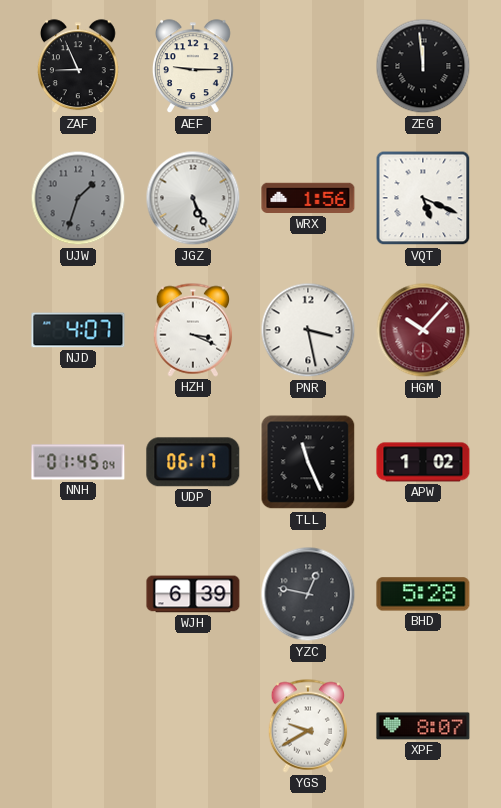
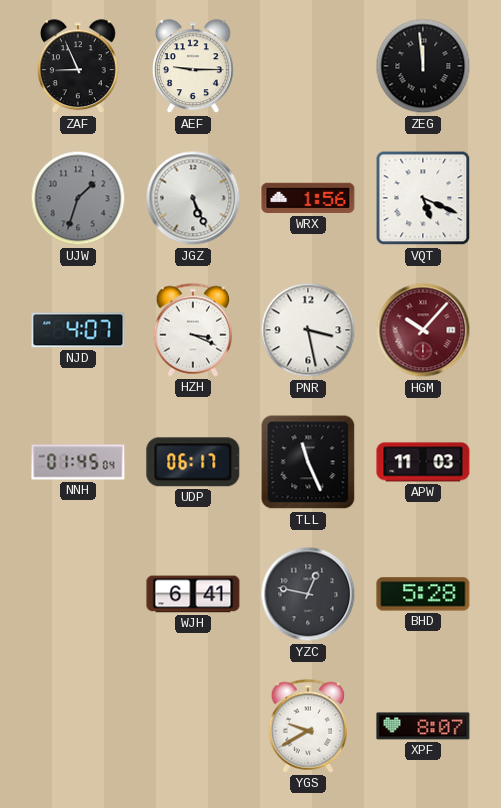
APW: 1:02 -> 11:03
WJH: 6:39 -> 6:41
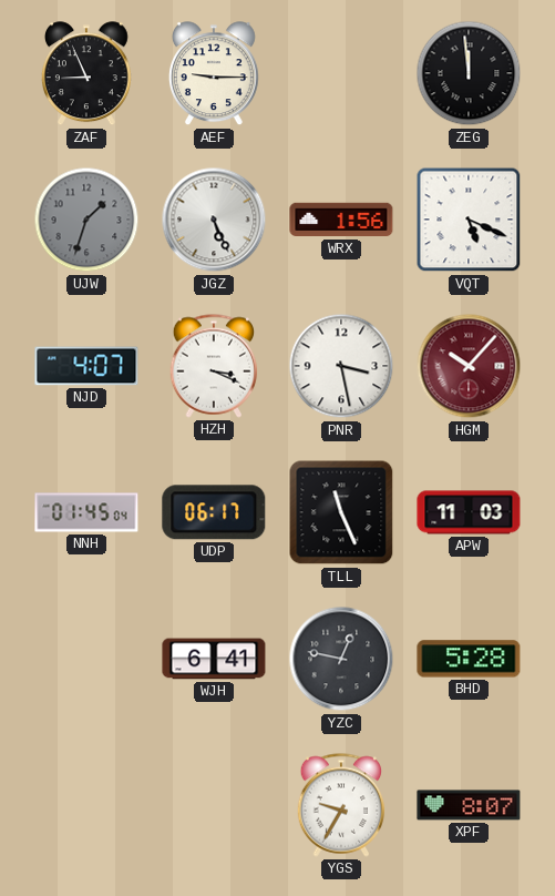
YGS: 9:40 -> 9:35
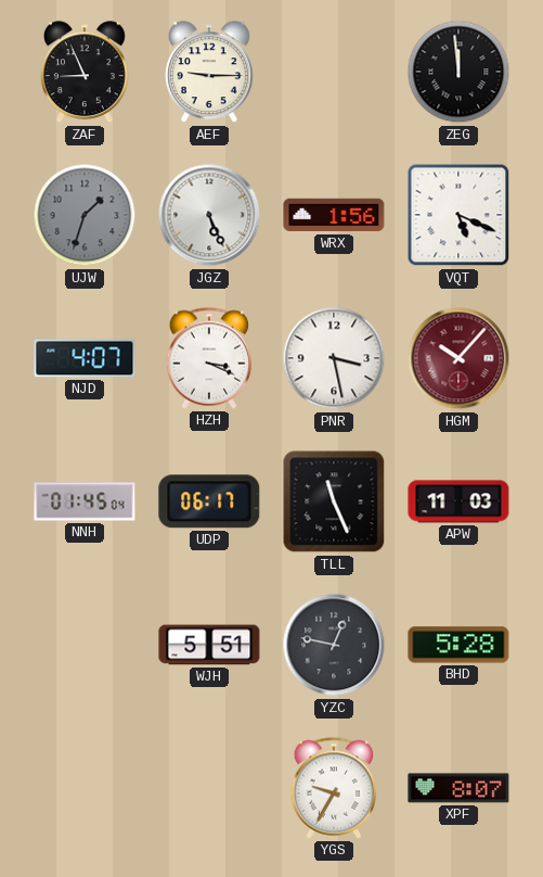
WJH: 6:41 -> 5:51
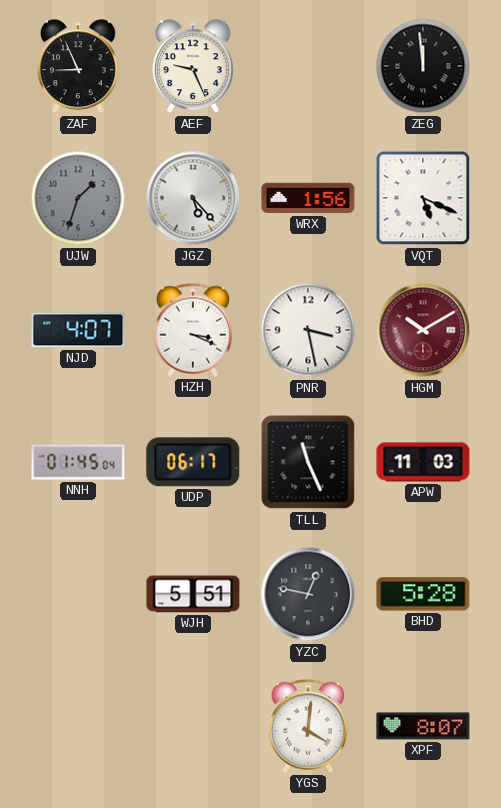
AEF: 9:15 -> 9:26
JGZ: 5:26 -> 5:23
HGM: 10:07 -> 10:10
YGS: 9:35 -> 4:01
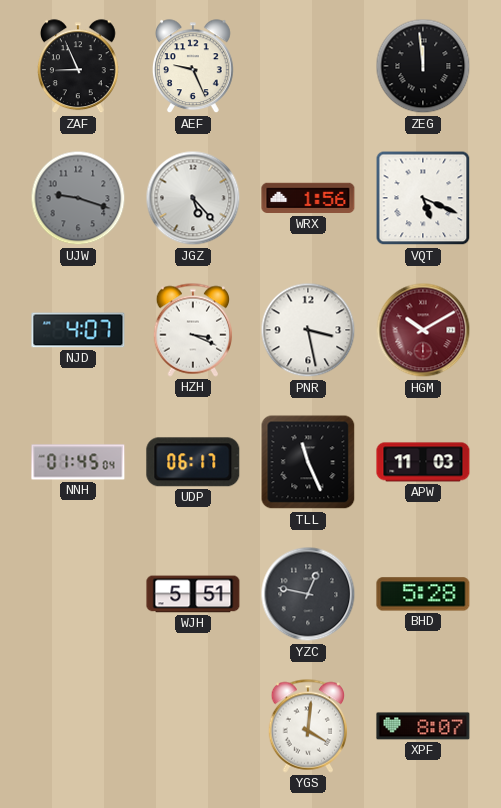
UJW: 1:33 -> 9:18
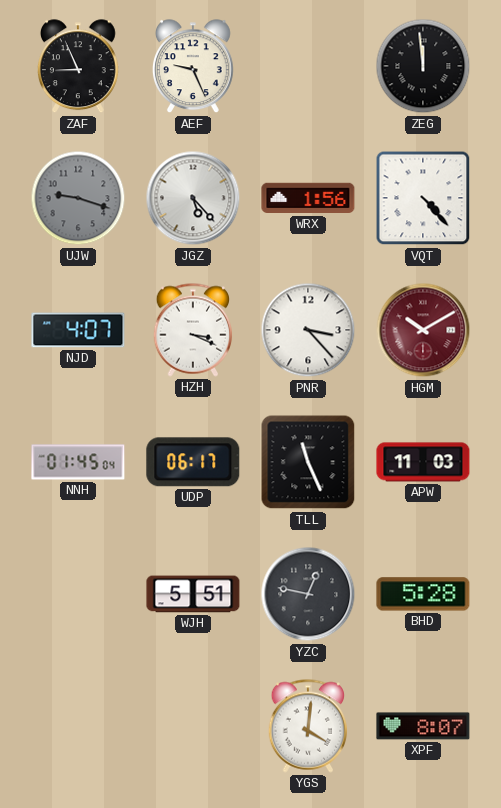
VQT: 5:19 -> 4:23
PNR: 3:28 -> 3:23
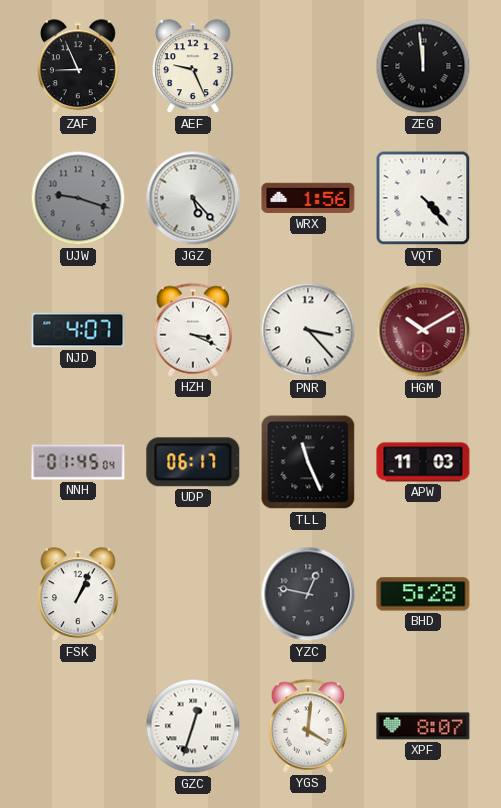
FSK: none -> 1:04
WJH: 5:51 -> none
GZC: none -> 12:33
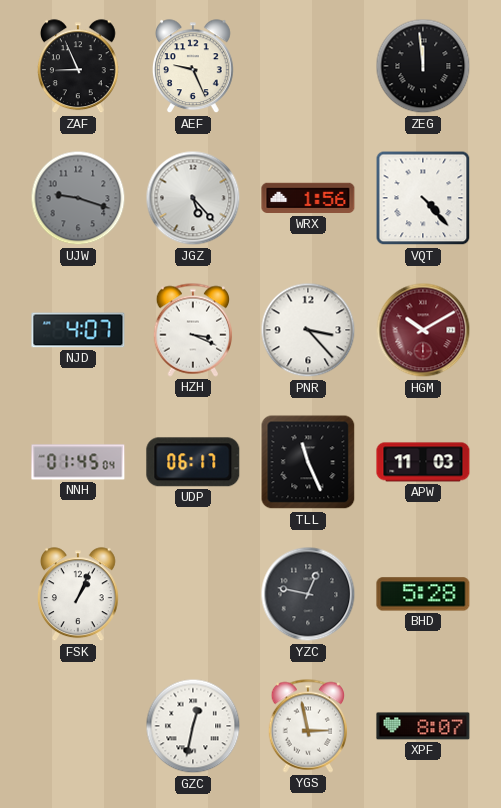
GZC: 12:33 -> 12:32
YGS: 4:01 -> 2:58
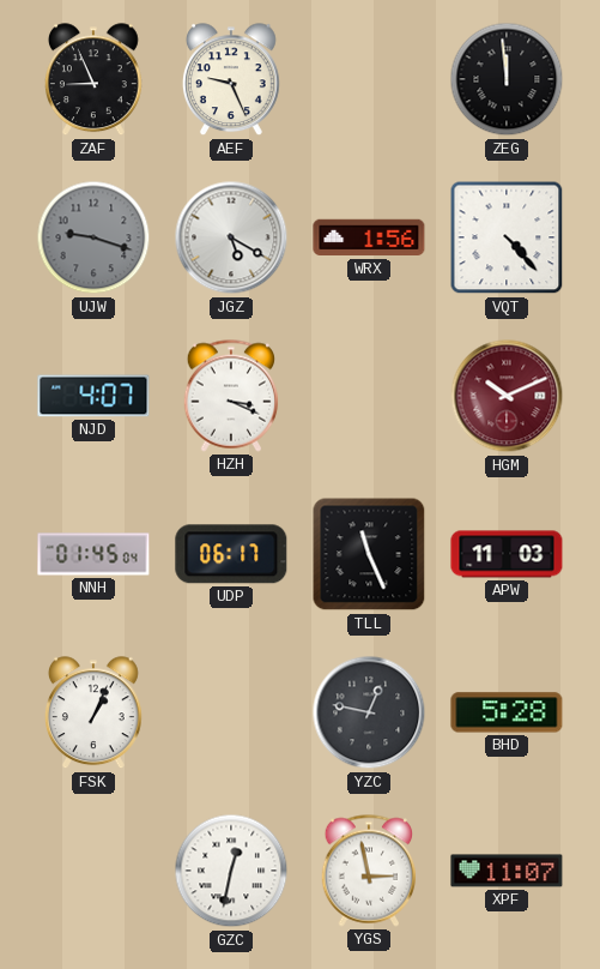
JGZ: 5:23 -> 5:20
PNR: 3:23 -> none
HGM: 10:10 -> 10:11
XPF: 8:07 -> 11:07
